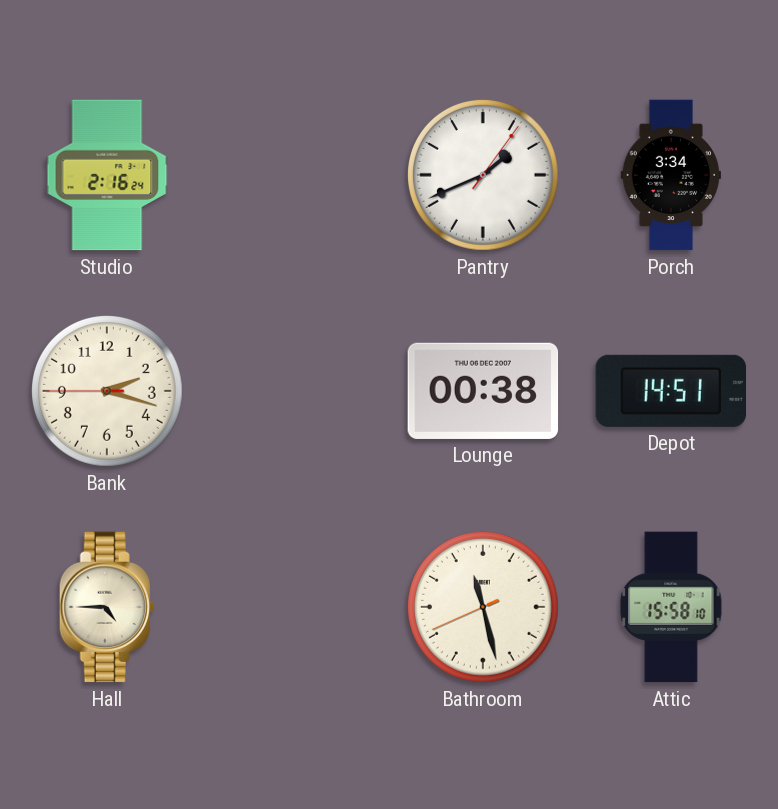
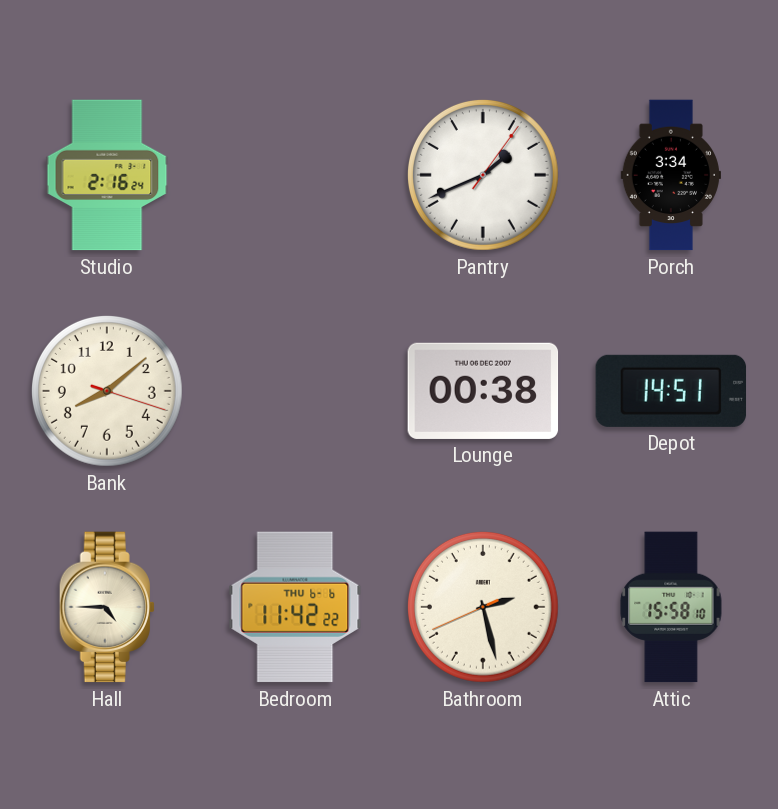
Bank: 2:17 -> 8:08
Bedroom: none -> 11:42
Bathroom: 11:27 -> 2:27
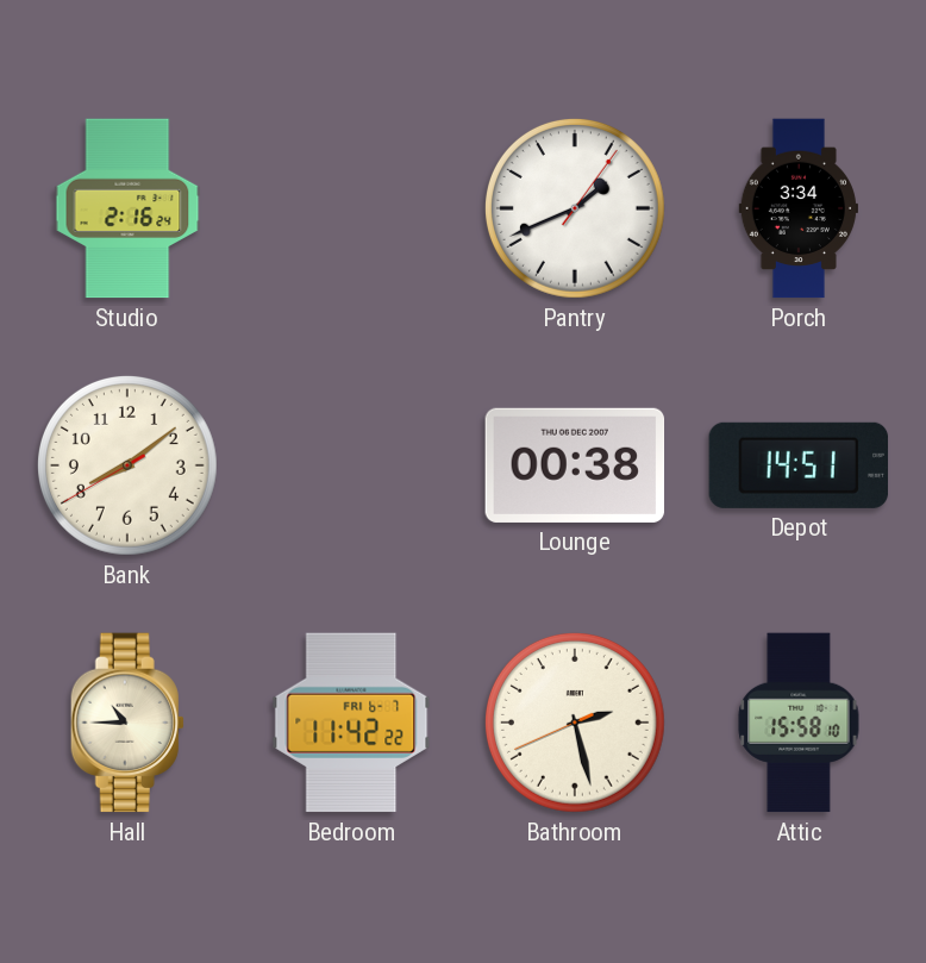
Bank: 8:08:18 -> 8:08:40
Hall: 4:45 -> 10:45
Bedroom date: THU 6-6 -> FRI 6-7
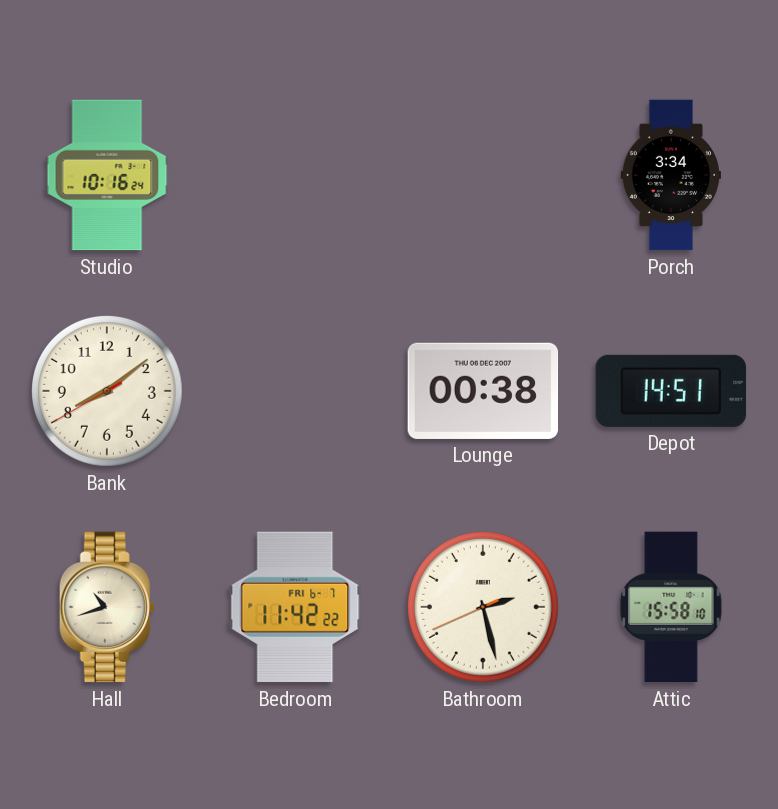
Studio: 2:16 -> 10:16
Pantry: 1:41 -> none
Hall: 10:45 -> 10:42
